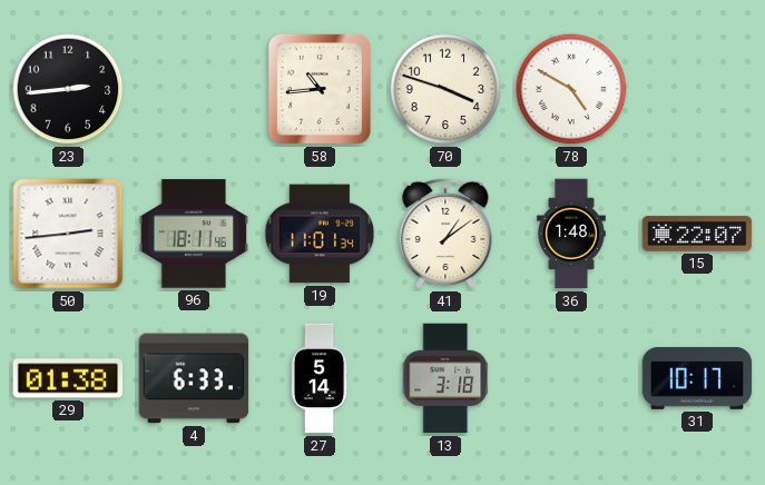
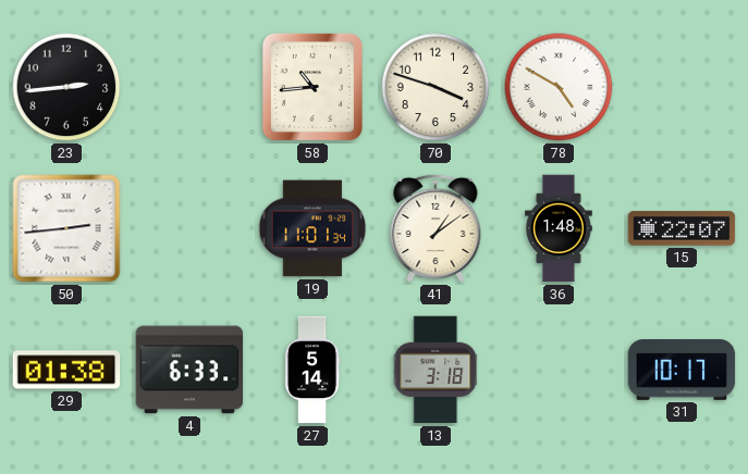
96: 18:11 -> none
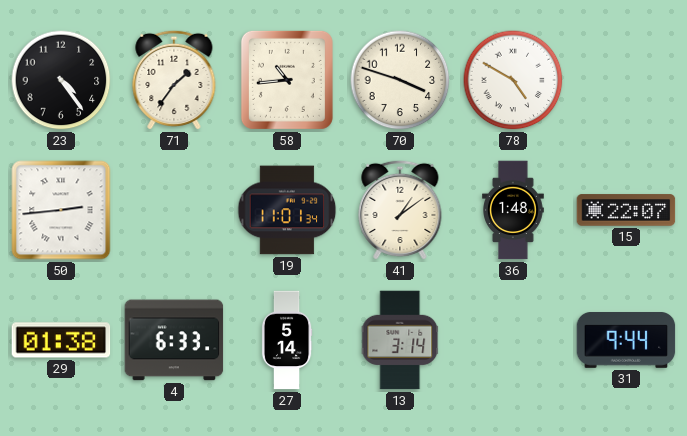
23: 2:44 -> 4:24
71: none -> 1:36
13: 3:18 -> 3:14
31: 10:17 -> 9:44
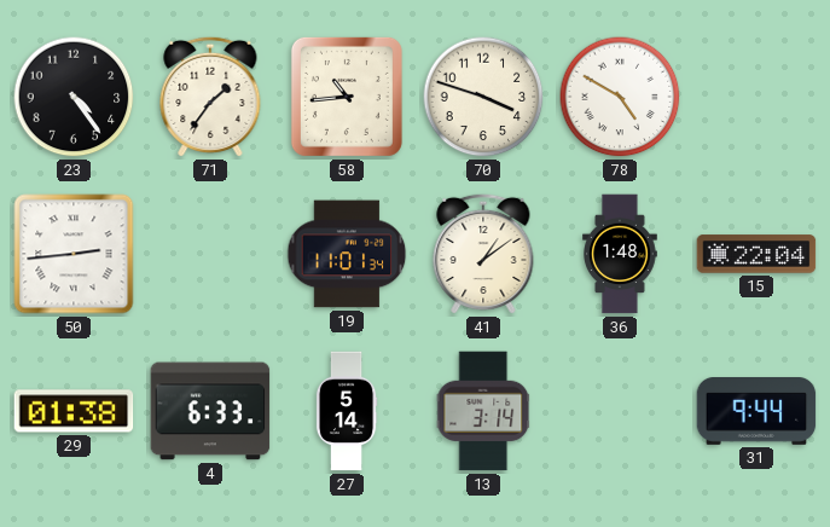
15: 22:07 -> 22:04
